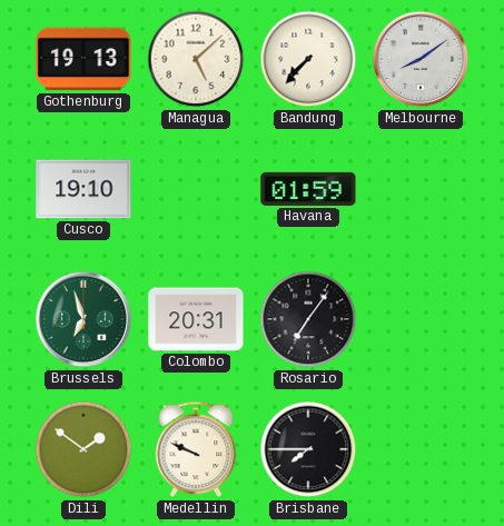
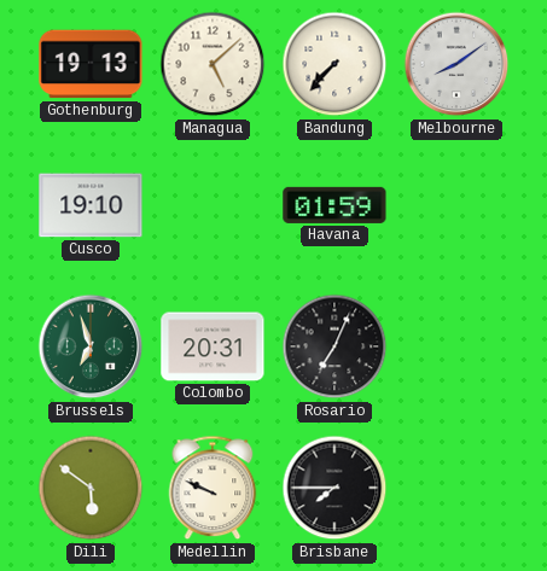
Rosario: 7:06 -> 7:04
Dili: 1:51 -> 5:51
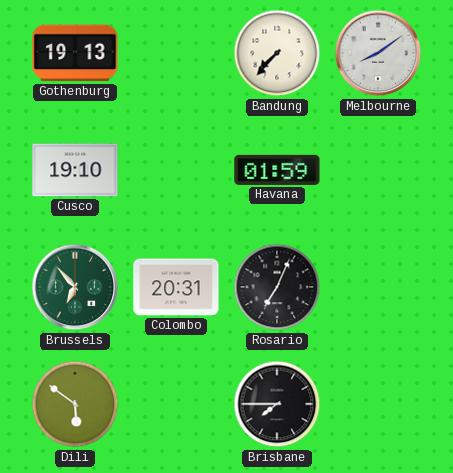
Managua: 5:08 -> none
Brussels: 6:57 -> 6:53
Medellin: 9:49 -> none
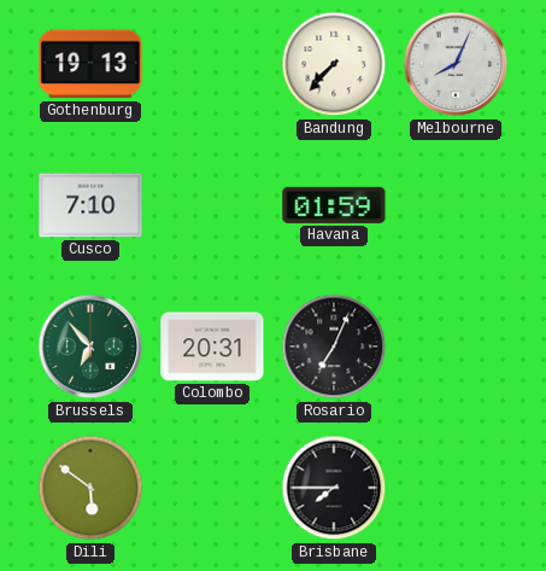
Melbourne: 8:09 -> 8:04
Cusco: 19:10 -> 7:10
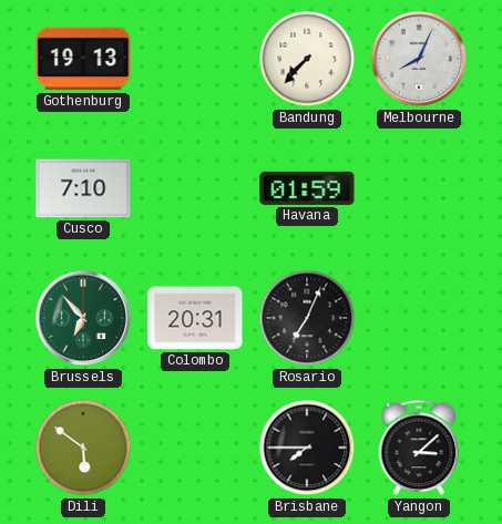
Yangon: none -> 3:08
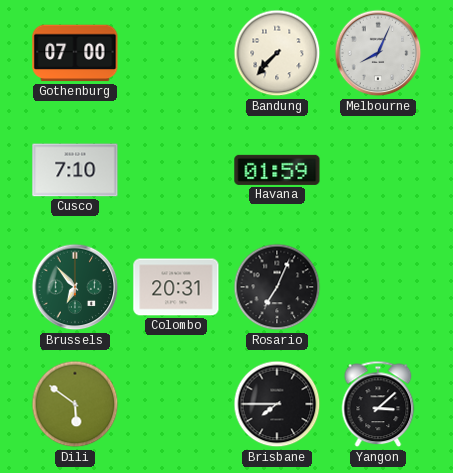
Gothenburg: 19:13 -> 07:00
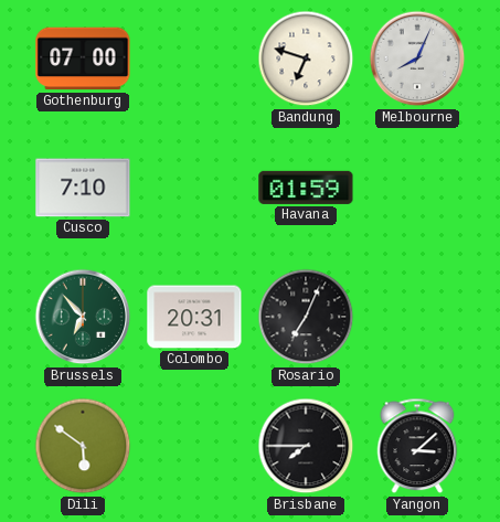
Bandung: 7:37 -> 6:48
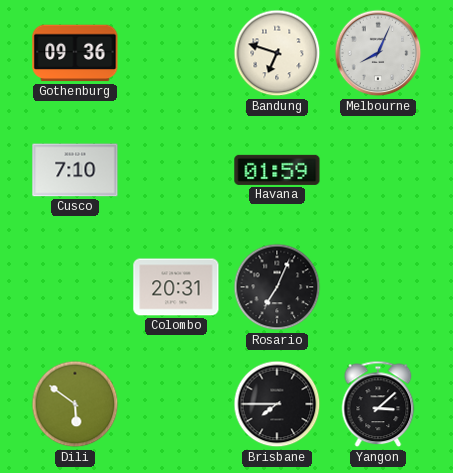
Gothenburg: 07:00 -> 09:36
Brussels: 6:53 -> none
